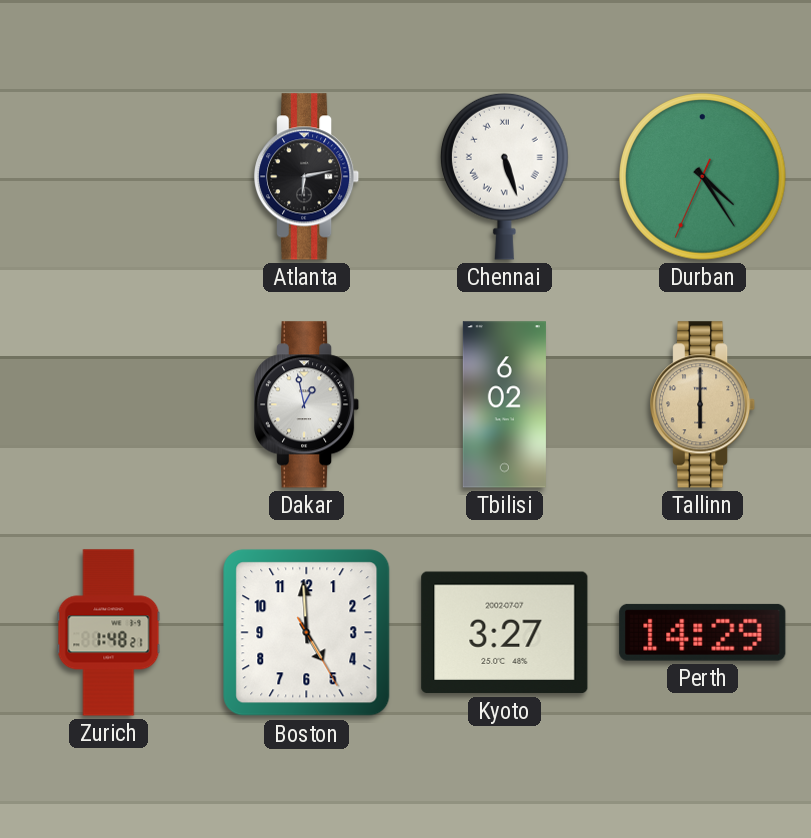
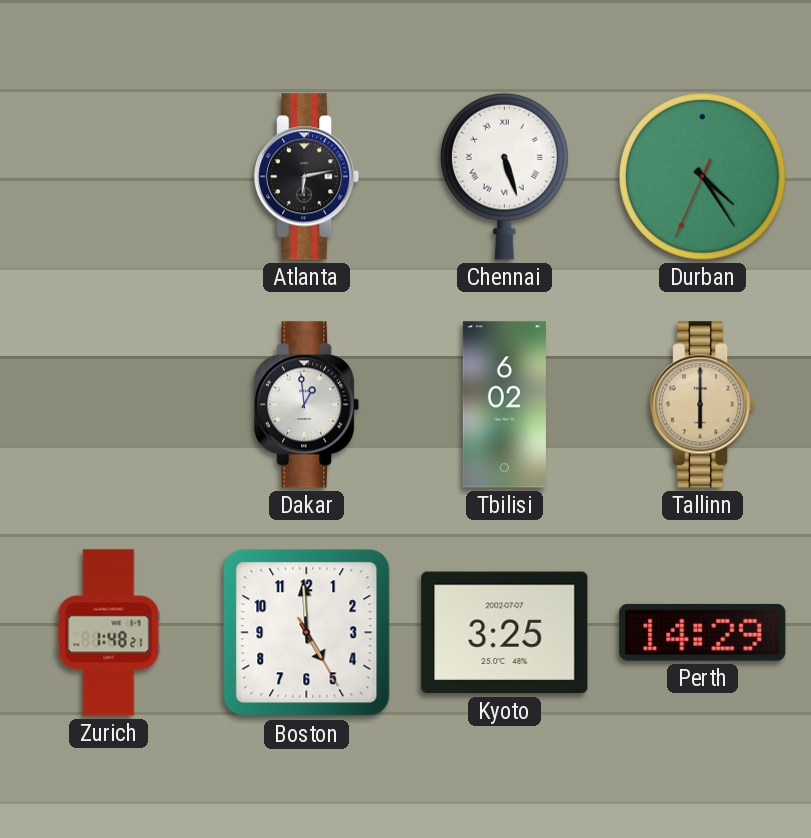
Dakar: 12:58 -> 12:59
Kyoto: 3:27 -> 3:25
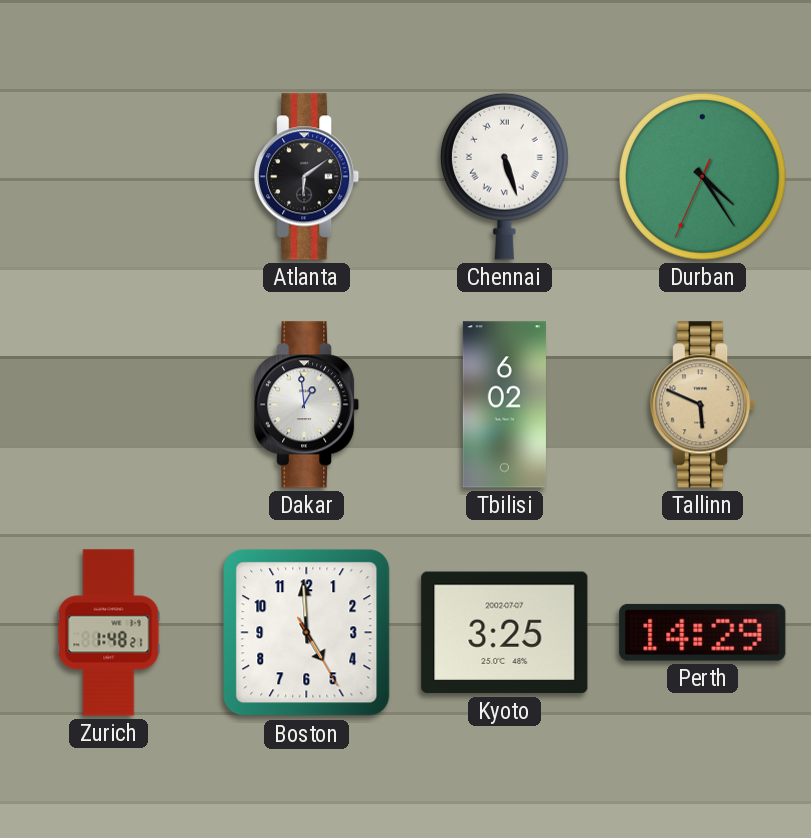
Atlanta: 6:13 -> 6:09
Tallinn: 6:00 -> 5:49
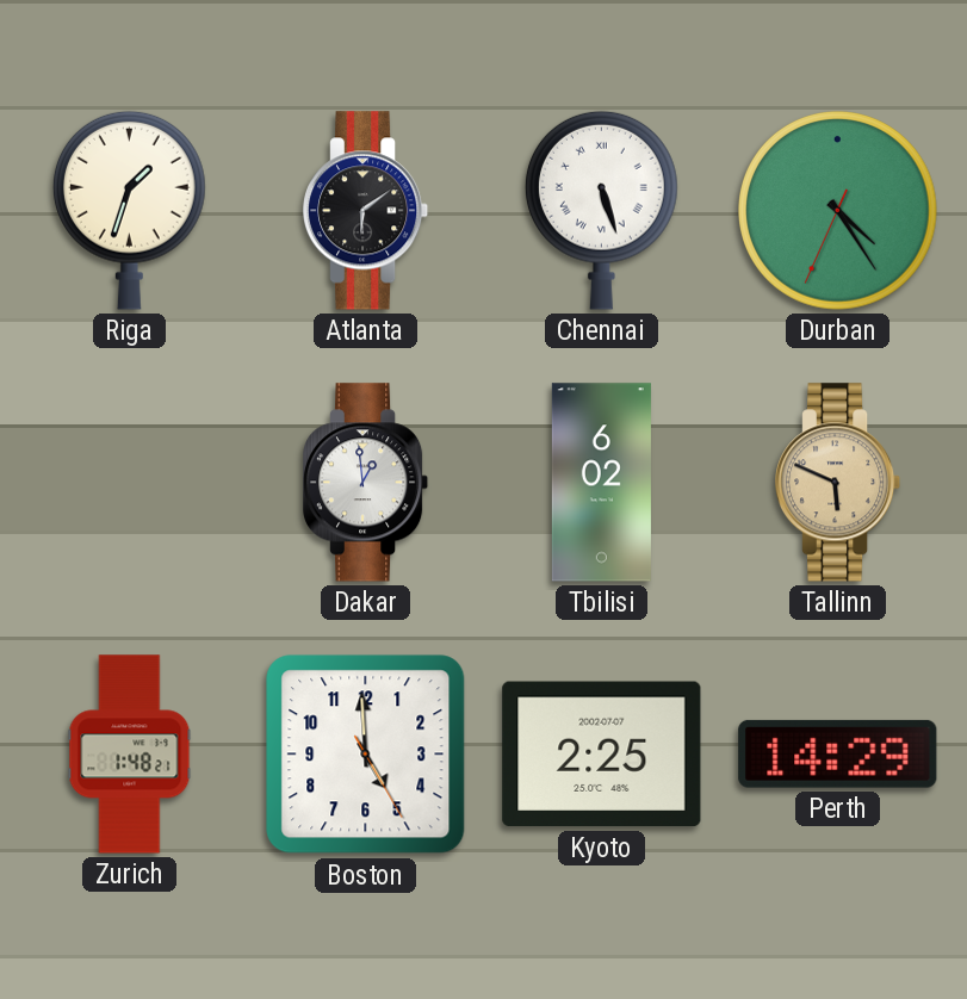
Riga: none -> 1:33
Kyoto: 3:25 -> 2:25
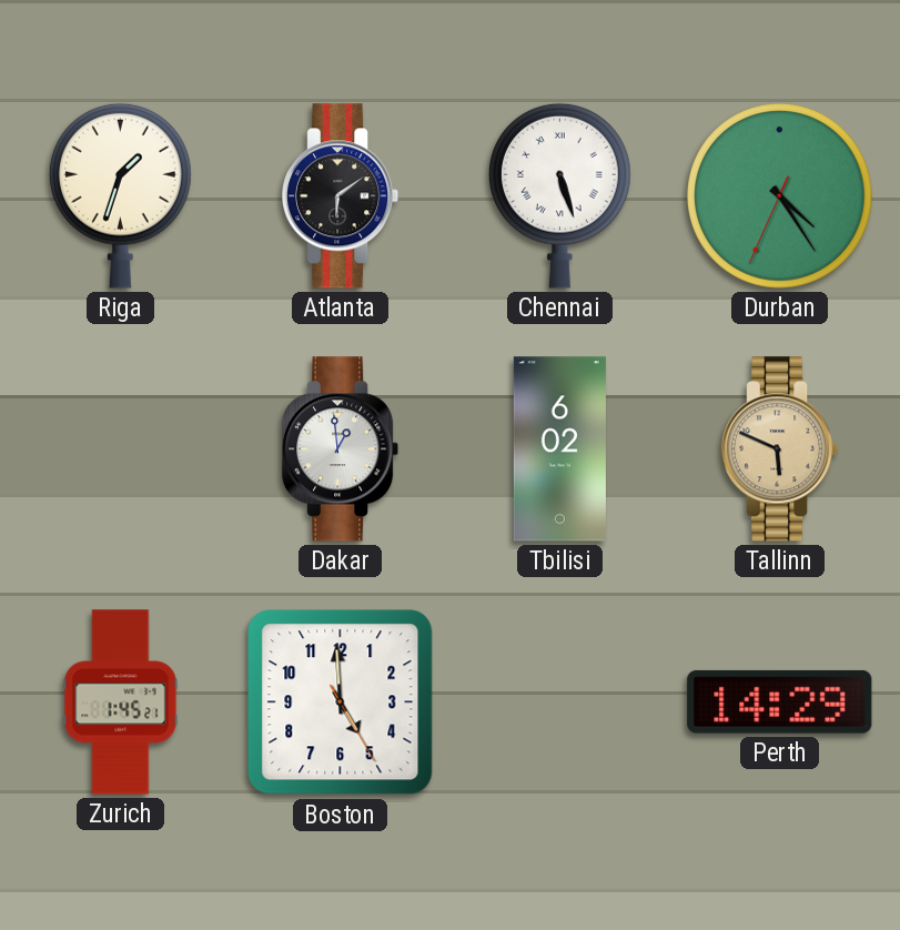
Zurich: 1:48 -> 1:45
Kyoto: 2:25 -> none
